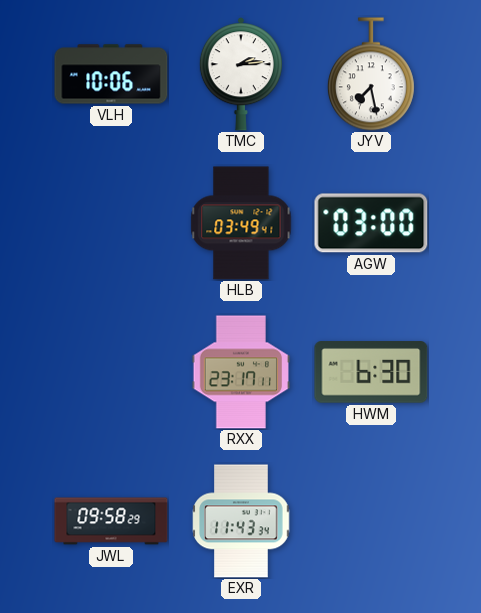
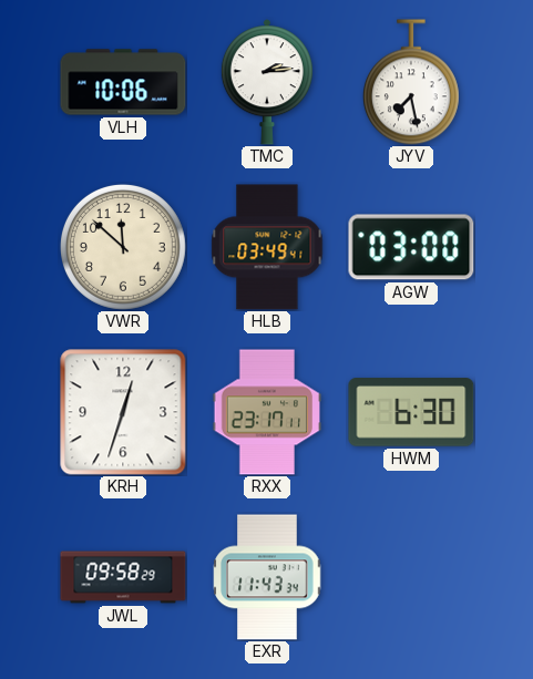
VWR: none -> 11:52
KRH: none -> 12:33
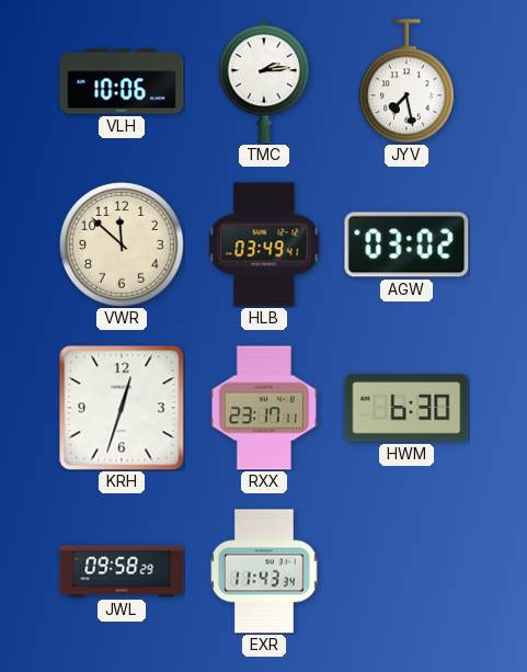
AGW: 03:00 -> 03:02
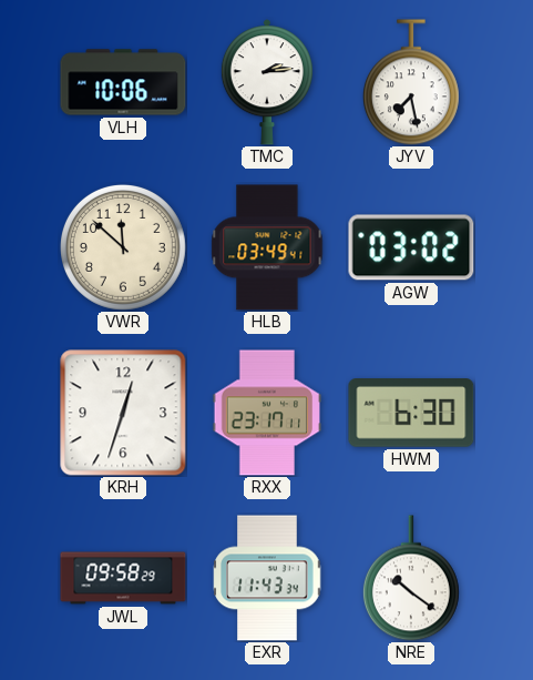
NRE: none -> 10:21
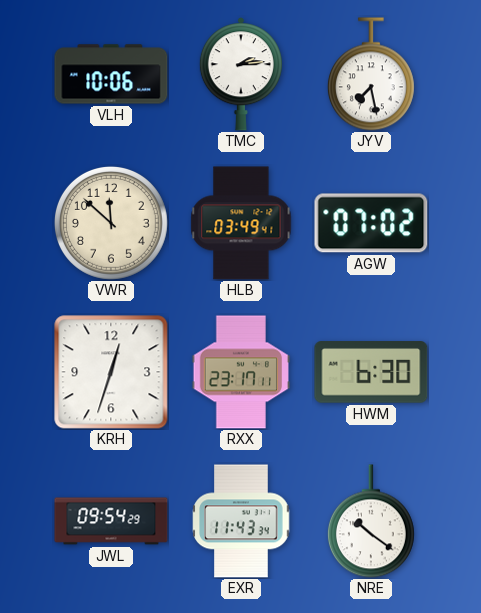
AGW: 03:02 -> 07:02
JWL: 09:58 -> 09:54
